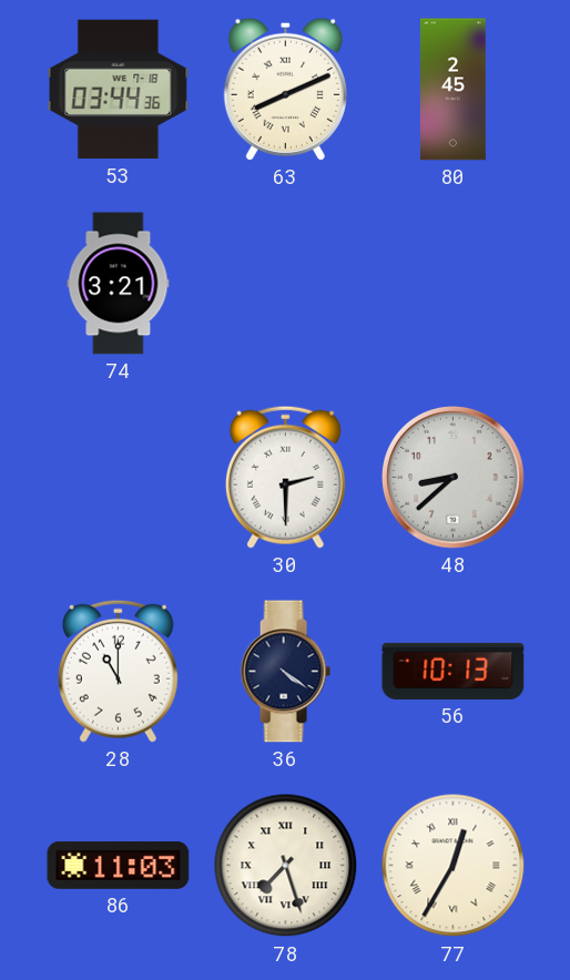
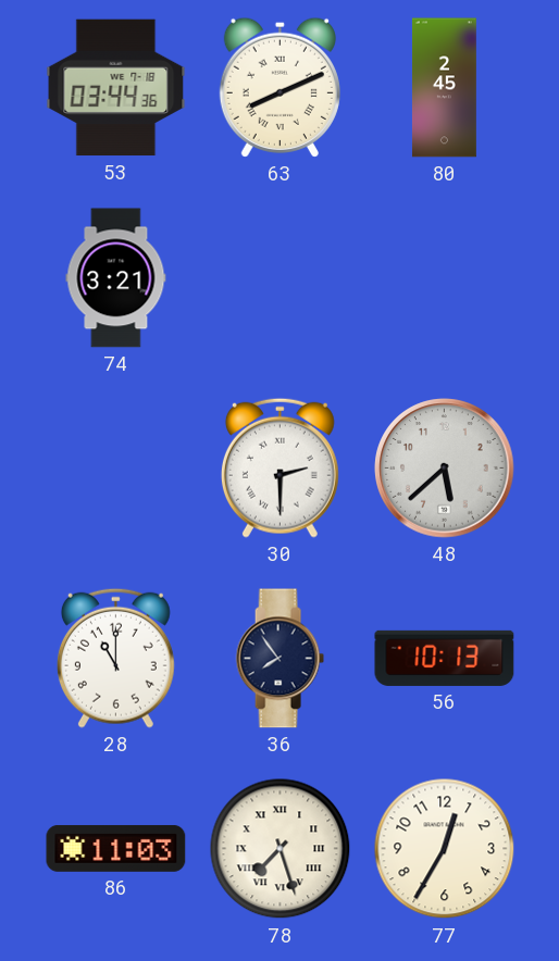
48: 8:38 -> 5:38
36: 4:21 -> 7:54
77 numerals: Roman -> Arabic
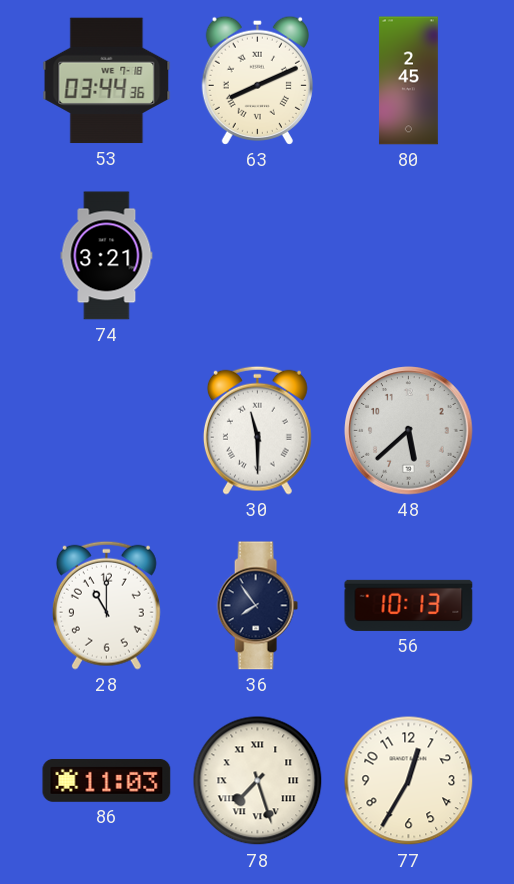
30: 2:30 -> 11:30
